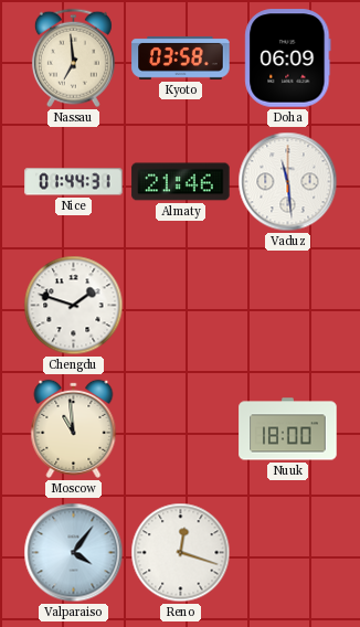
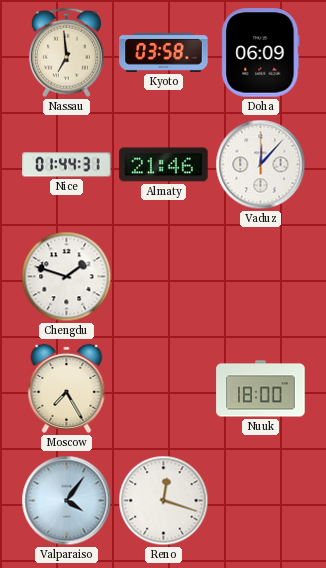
Vaduz: 11:29 -> 12:07
Moscow: 10:59 -> 7:25
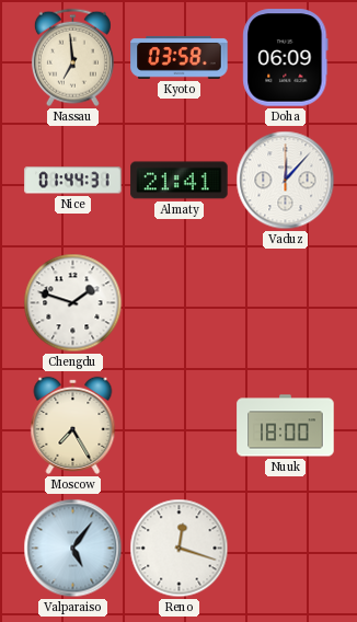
Almaty: 21:46 -> 21:41
Valparaiso: 4:06 -> 5:06
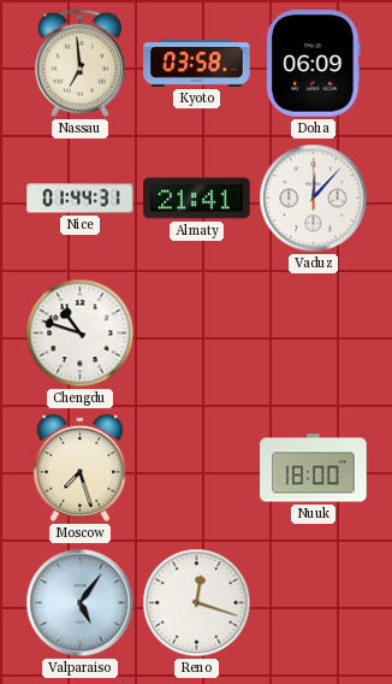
Chengdu: 1:48 -> 10:48
Moscow: 7:25 -> 7:27
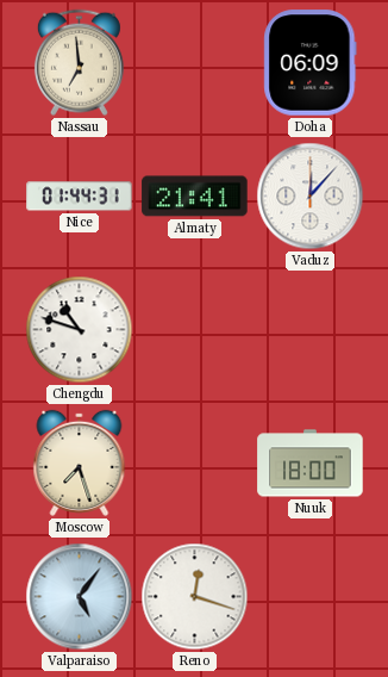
Kyoto: 03:58 -> none
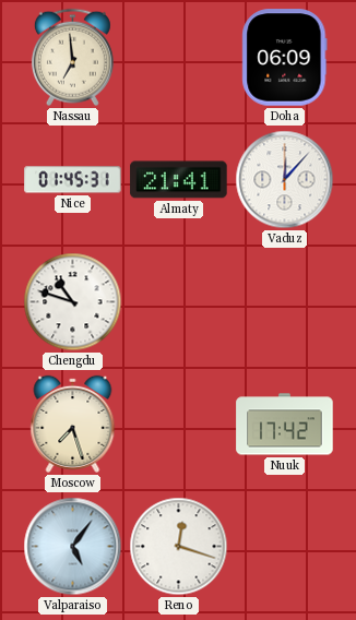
Nice: 01:44 -> 01:45
Nuuk: 18:00 -> 17:42
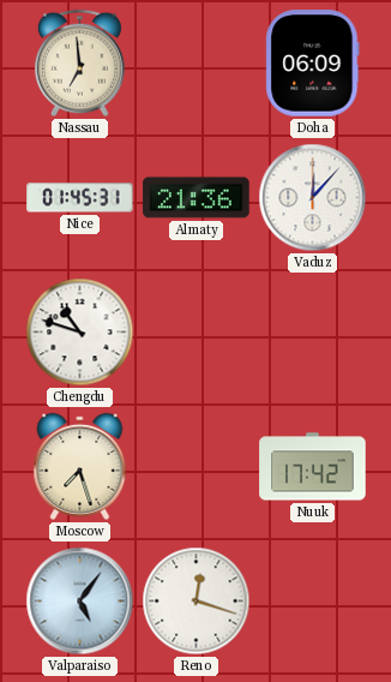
Almaty: 21:41 -> 21:36
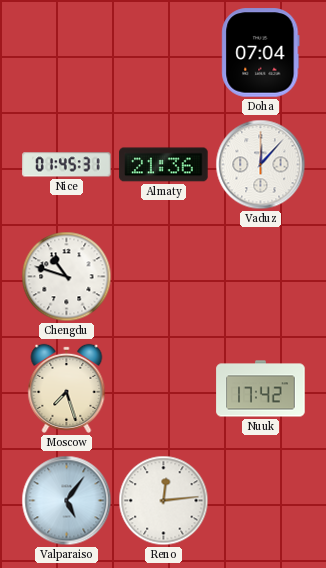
Nassau: 6:59 -> none
Doha: 06:09 -> 07:04
Reno: 12:18 -> 12:14
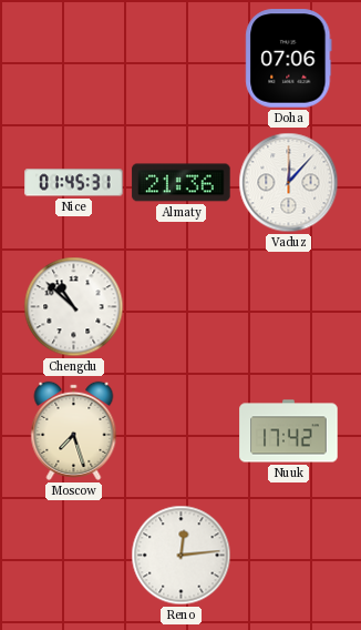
Doha: 07:04 -> 07:06
Chengdu: 10:48 -> 10:52
Valparaiso: 5:06 -> none
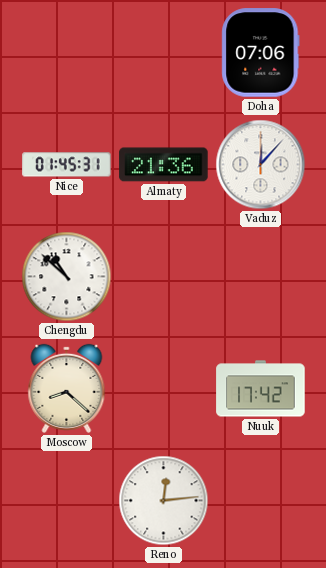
Moscow: 7:27 -> 8:22
